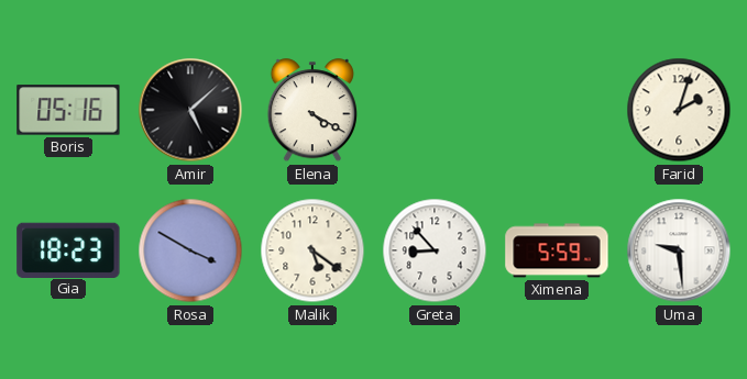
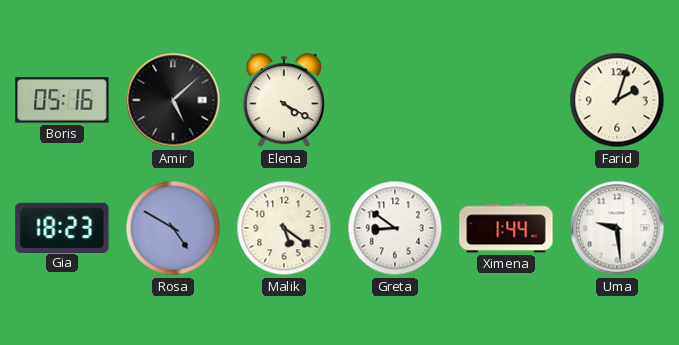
Rosa: 3:50 -> 4:50
Greta: 8:53 -> 8:51
Ximena: 5:59 -> 1:44
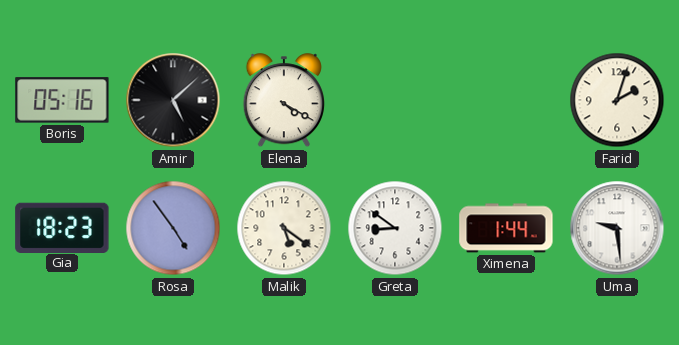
Rosa: 4:50 -> 4:54
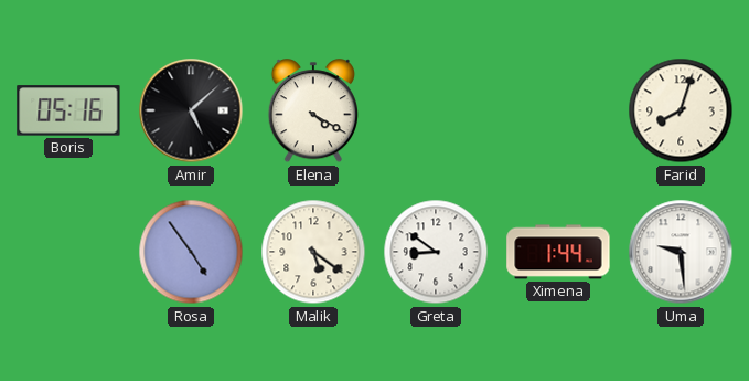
Farid: 2:03 -> 8:03
Gia: 18:23 -> none
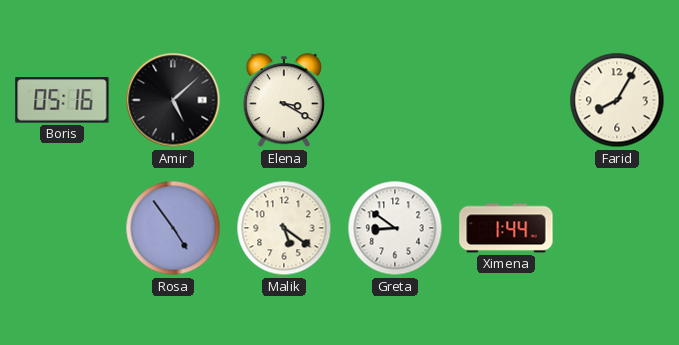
Elena: 4:20 -> 3:20
Farid: 8:03 -> 8:05
Uma: 9:29 -> none
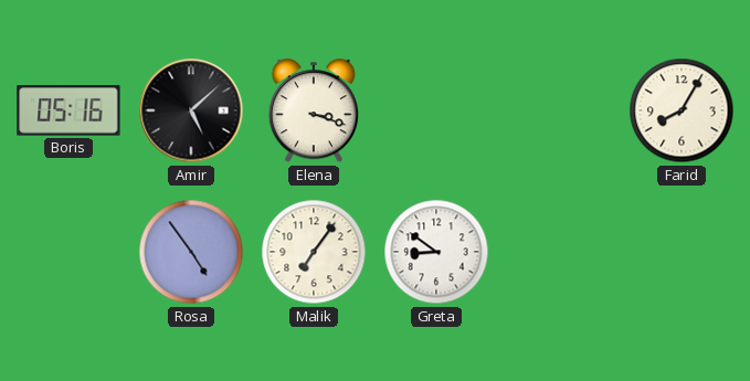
Elena: 3:20 -> 3:18
Malik: 5:21 -> 7:06
Ximena: 1:44 -> none
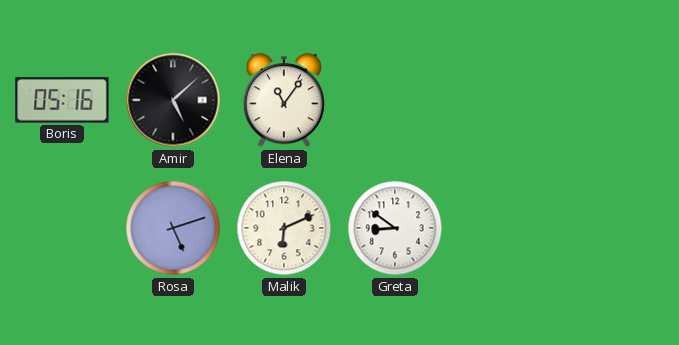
Elena: 3:18 -> 11:06
Farid: 8:05 -> none
Rosa: 4:54 -> 5:12
Malik: 7:06 -> 6:11
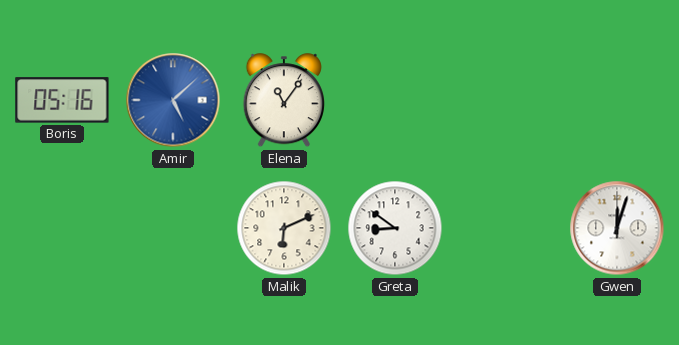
Amir dial: black -> blue
Rosa: 5:12 -> none
Gwen: none -> 12:03
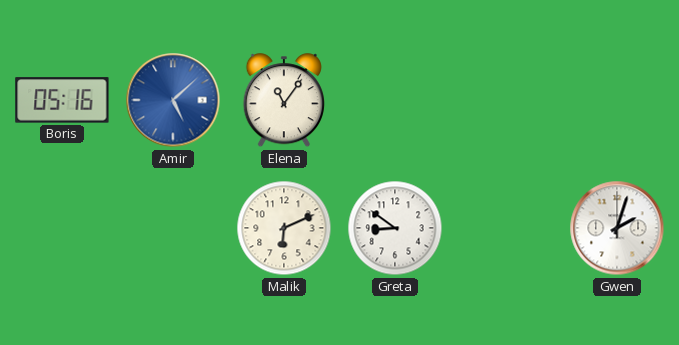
Gwen: 12:03 -> 2:03
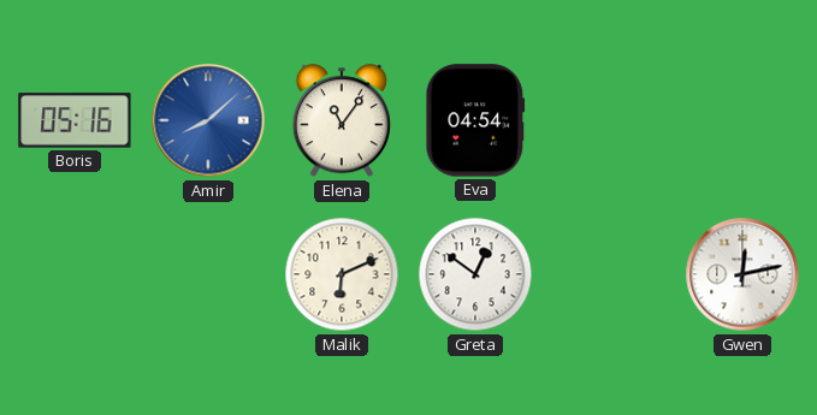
Amir: 5:08 -> 8:08
Eva: none -> 04:54
Greta: 8:51 -> 12:51
Gwen: 2:03 -> 12:13
